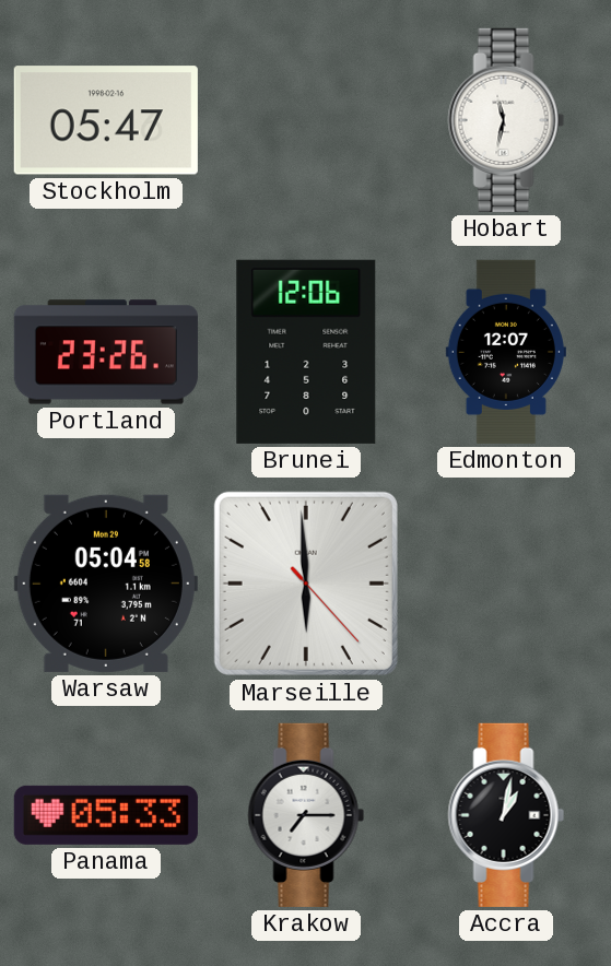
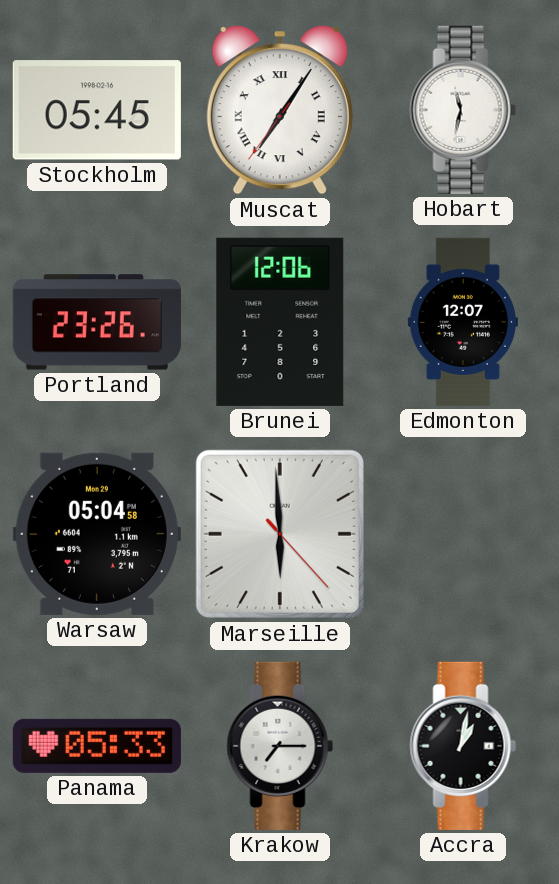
Stockholm: 05:47 -> 05:45
Muscat: none -> 7:05
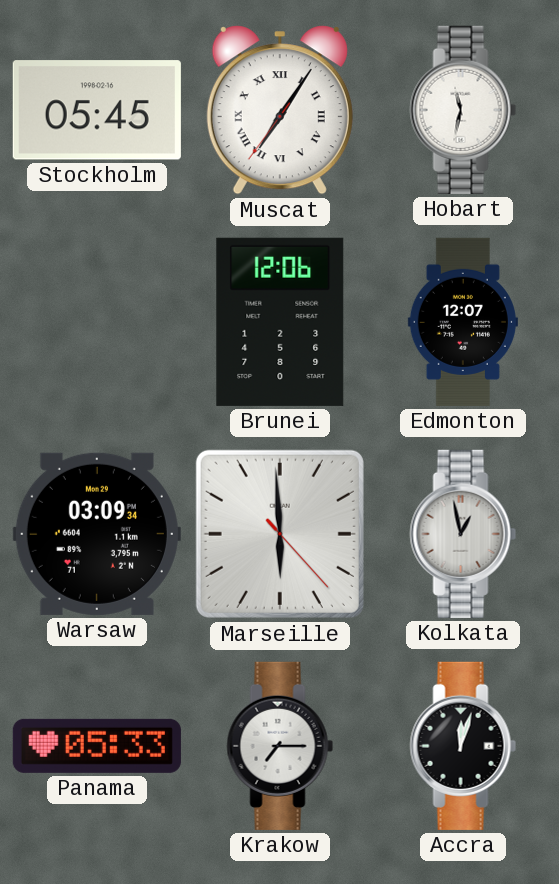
Portland: 23:26 -> none
Warsaw: 05:04 -> 03:09
Kolkata: none -> 12:58
Accra: 1:02 -> 12:03
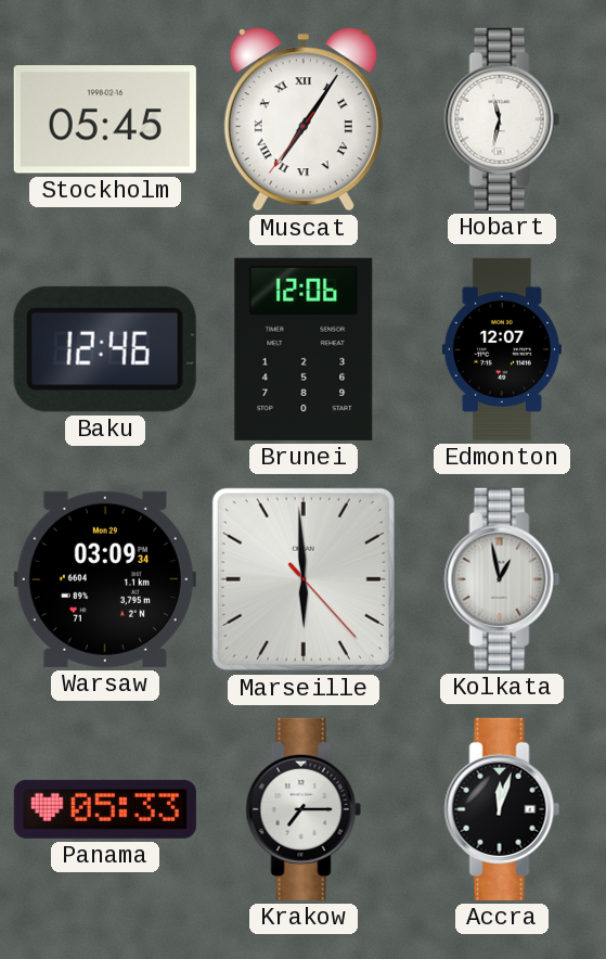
Baku: none -> 12:46
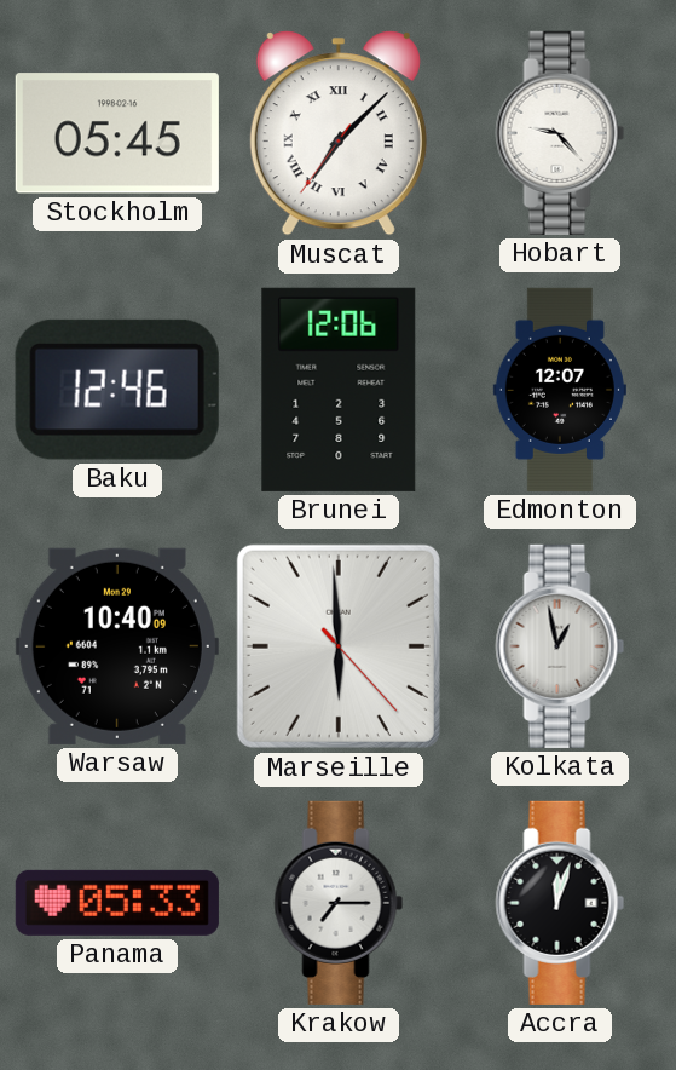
Muscat: 7:05 -> 7:07
Hobart: 11:32 -> 9:23
Warsaw: 03:09 -> 10:40
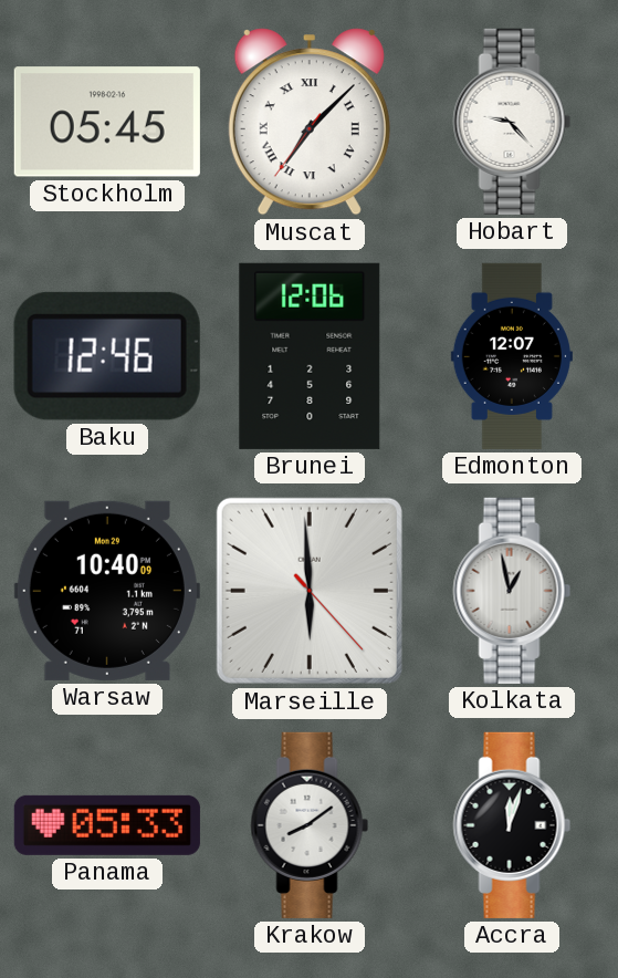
Krakow: 7:15 -> 8:09
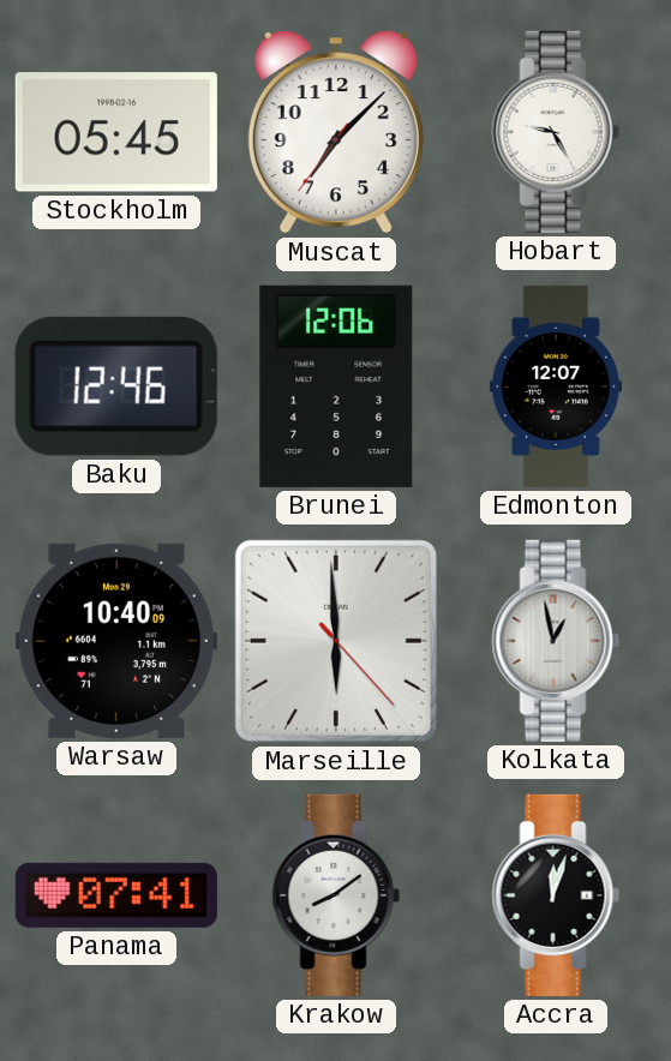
Muscat numerals: Roman -> Arabic
Hobart: 9:23 -> 9:25
Panama: 05:33 -> 07:41
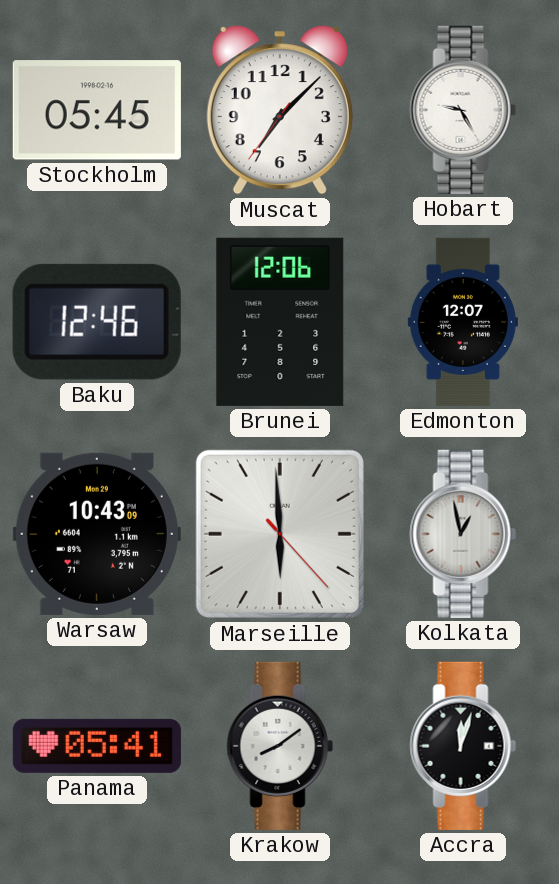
Warsaw: 10:40 -> 10:43
Panama: 07:41 -> 05:41
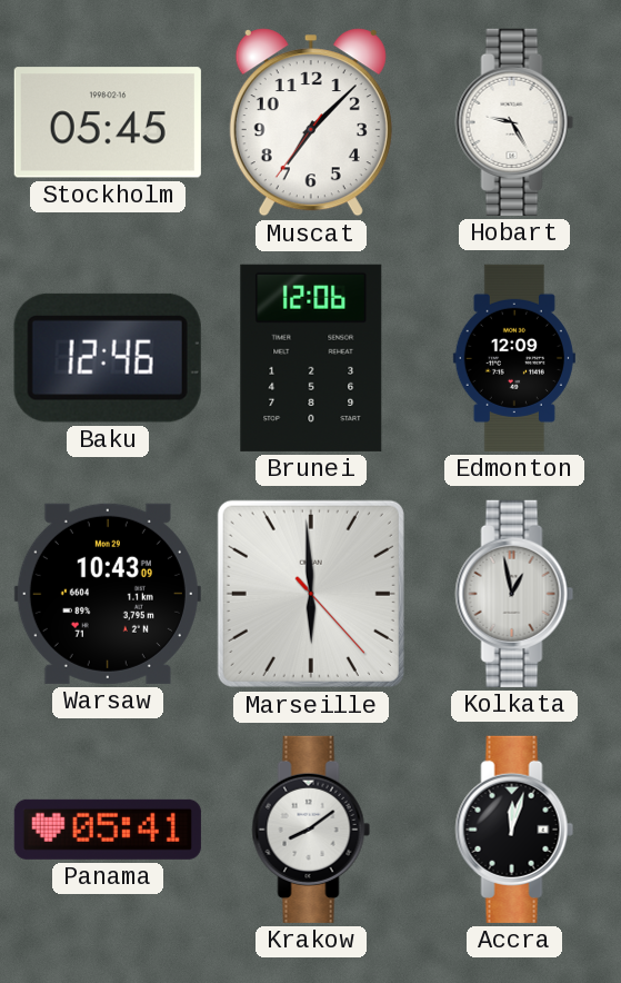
Edmonton: 12:07 -> 12:09
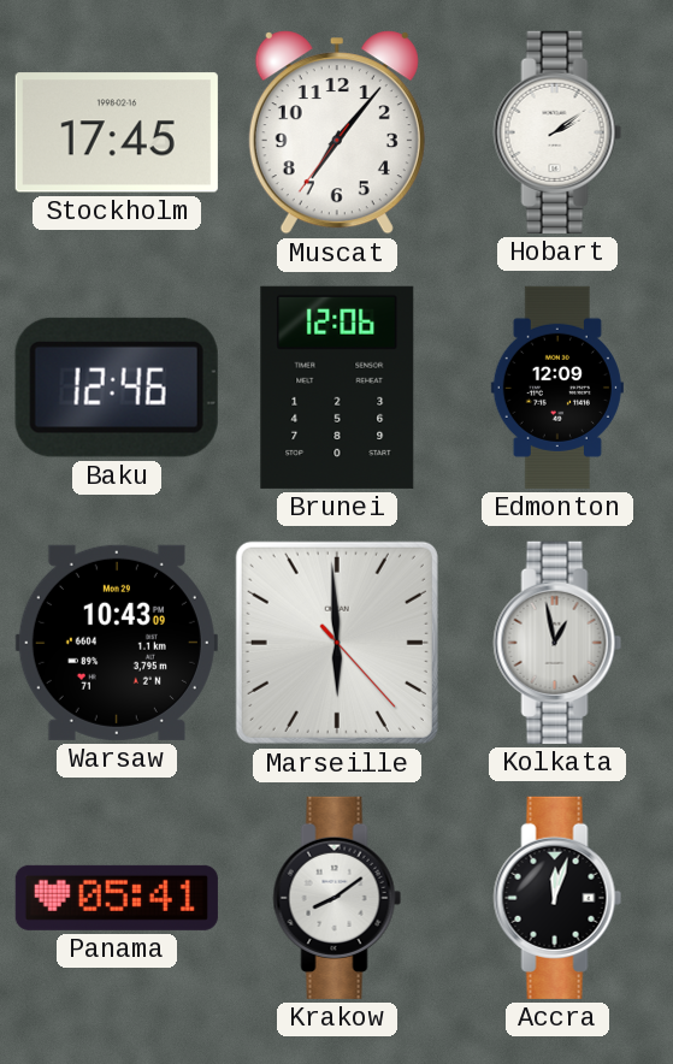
Stockholm: 05:45 -> 17:45
Muscat: 7:07 -> 7:06
Hobart: 9:25 -> 2:09
